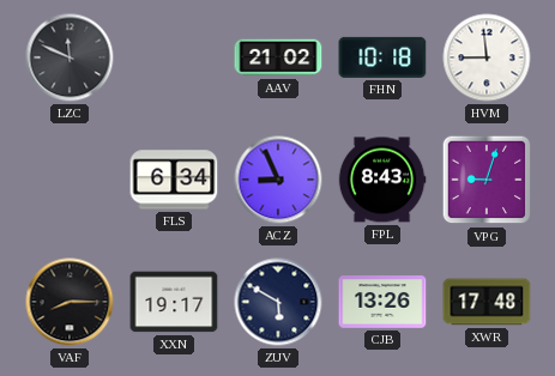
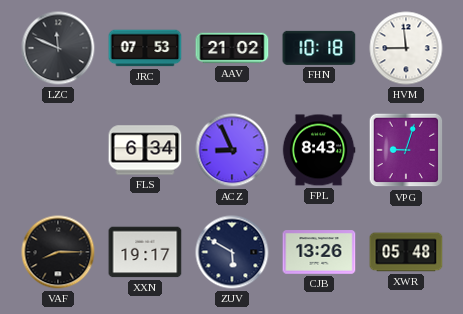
JRC: none -> 07:53
XWR: 17:48 -> 05:48
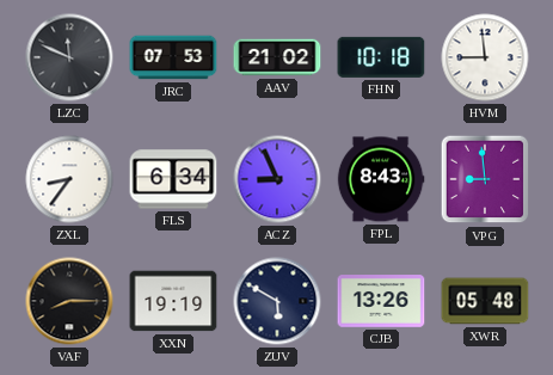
ZXL: none -> 8:36
VPG: 9:03 -> 8:59
XXN: 19:17 -> 19:19
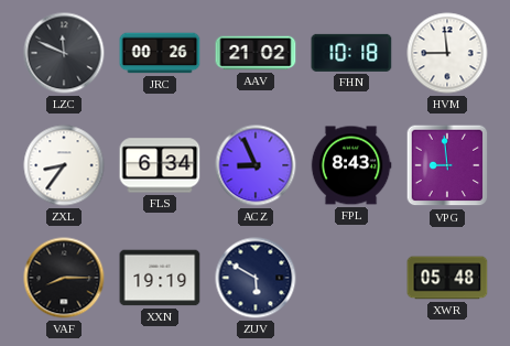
JRC: 07:53 -> 00:26
CJB: 13:26 -> none
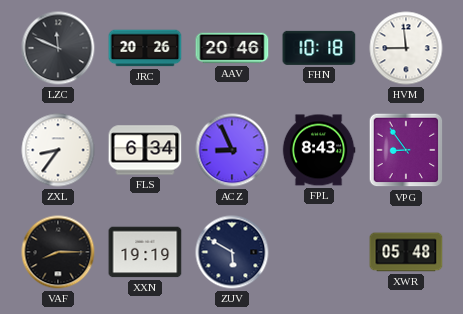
JRC: 00:26 -> 20:26
AAV: 21:02 -> 20:46
VPG: 8:59 -> 8:54
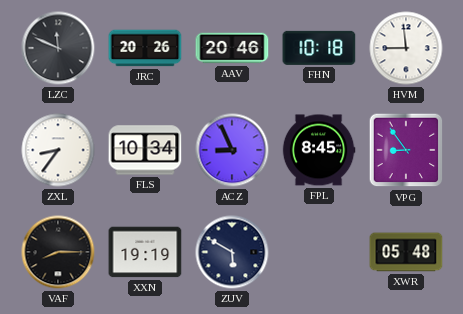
FLS: 6:34 -> 10:34
FPL: 8:43 -> 8:45
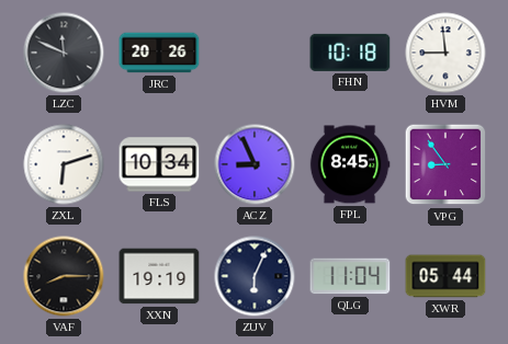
AAV: 20:46 -> none
ZXL: 8:36 -> 6:12
ZUV: 5:50 -> 6:04
QLG: none -> 11:04
XWR: 05:48 -> 05:44
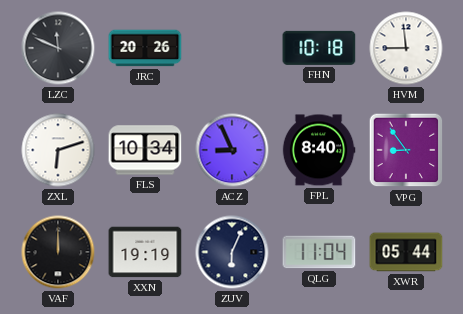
FPL: 8:45 -> 8:40
VAF: 8:15 -> 12:00
